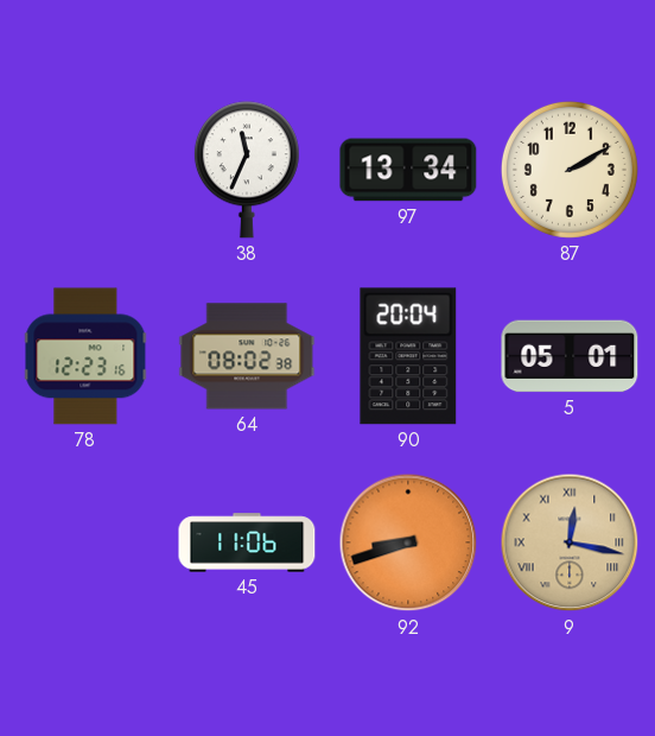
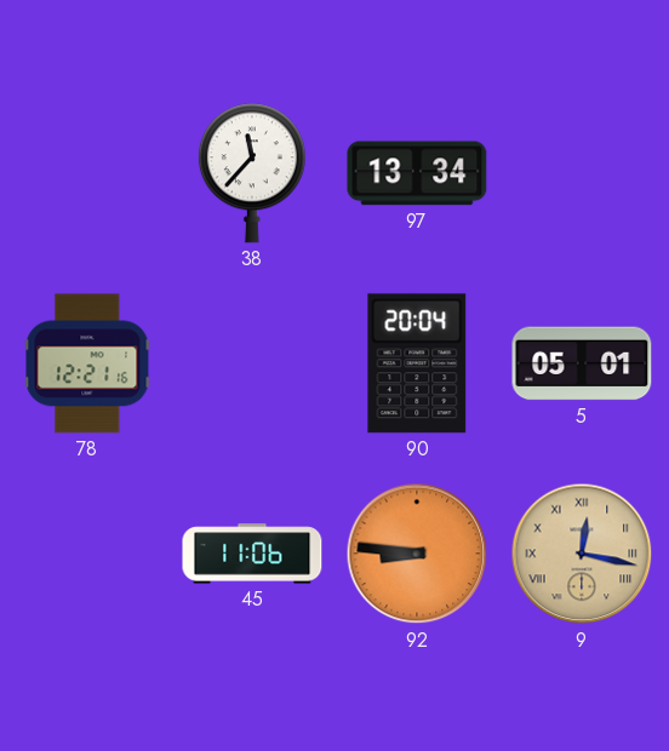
38: 11:34 -> 11:37
87: 2:10 -> none
78: 12:23 -> 12:21
64: 08:02 -> none
92: 8:42 -> 8:46
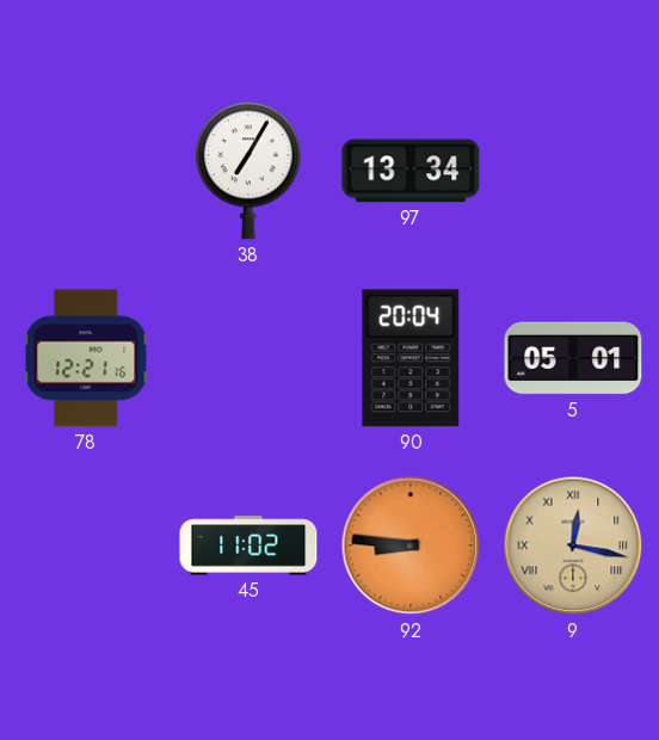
38: 11:37 -> 7:05
45: 11:06 -> 11:02
